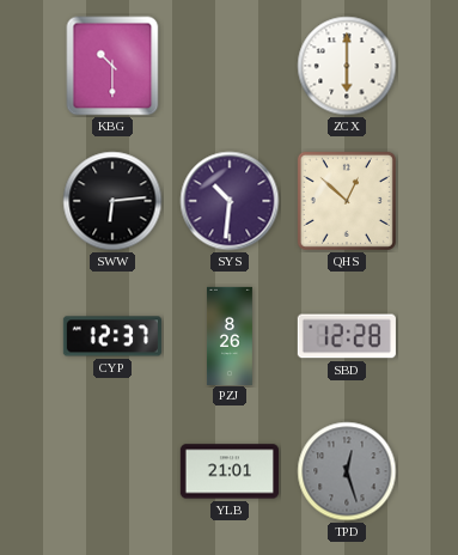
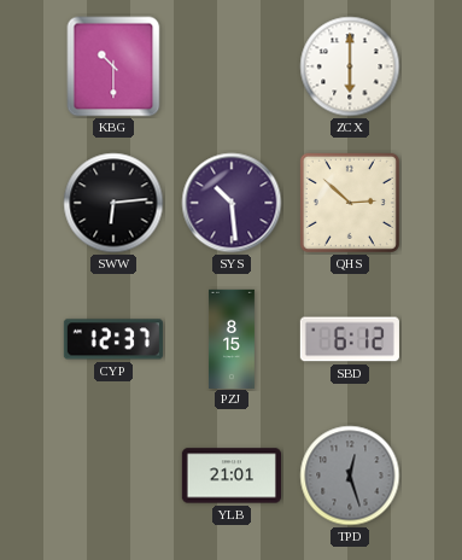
SYS: 10:31 -> 10:29
QHS: 12:52 -> 2:52
PZJ: 8:26 -> 8:15
SBD: 12:28 -> 6:12
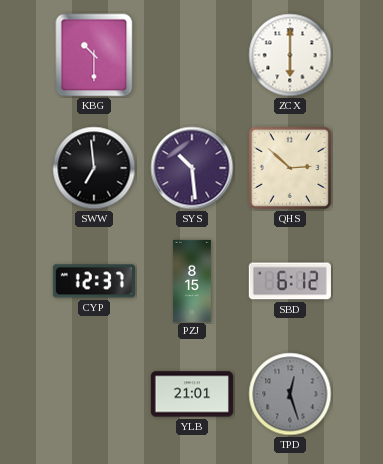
SWW: 6:14 -> 6:59
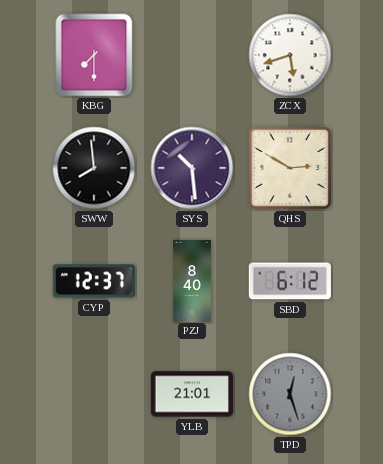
KBG: 10:30 -> 7:30
ZCX: 6:00 -> 5:42
SWW: 6:59 -> 7:59
QHS: 2:52 -> 2:50
PZJ: 8:15 -> 8:40
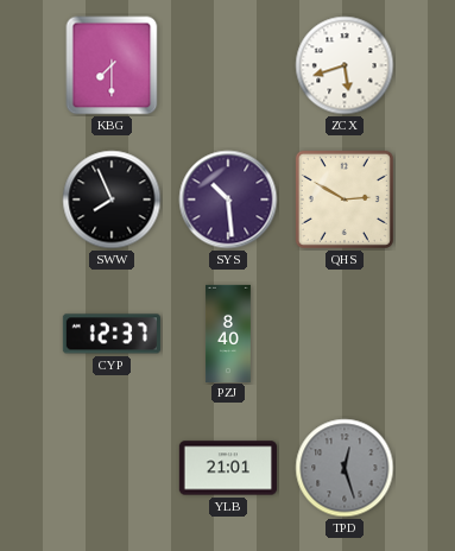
SWW: 7:59 -> 7:56
SBD: 6:12 -> none
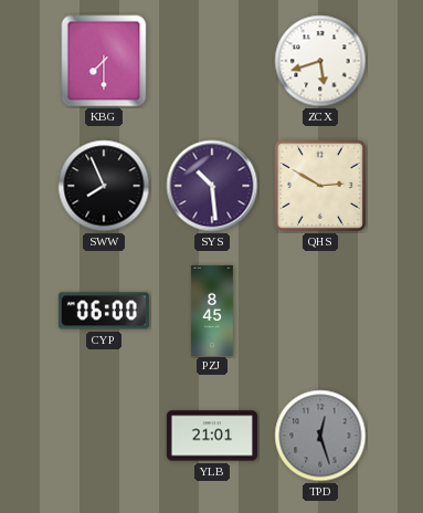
CYP: 12:37 -> 06:00
PZJ: 8:40 -> 8:45
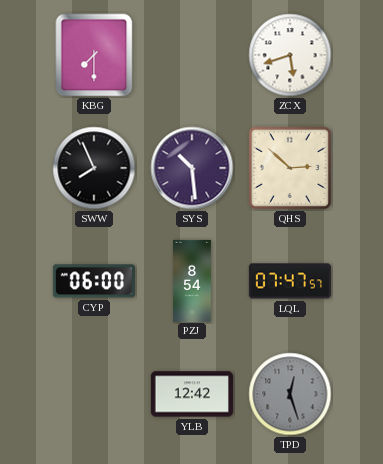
QHS: 2:50 -> 2:52
PZJ: 8:45 -> 8:54
LQL: none -> 07:47
YLB: 21:01 -> 12:42
